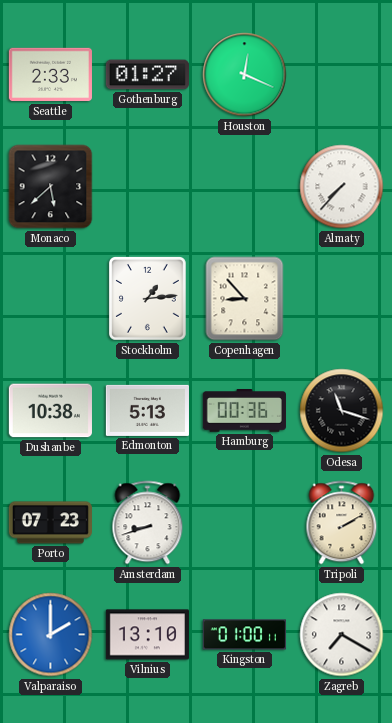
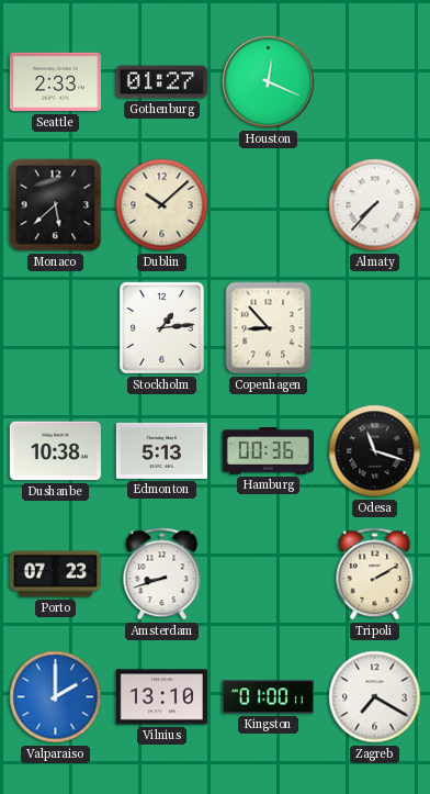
Dublin: none -> 10:08
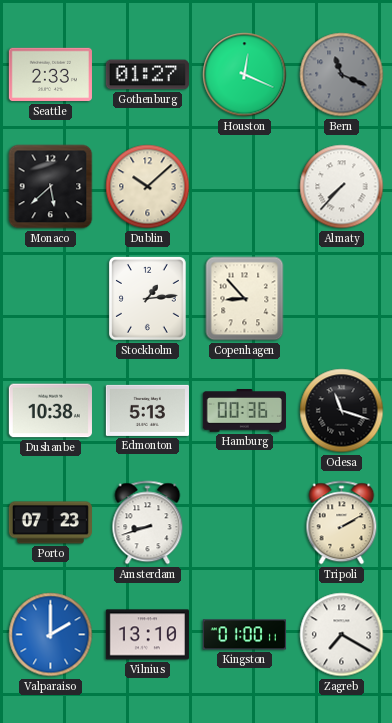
Bern: none -> 11:19
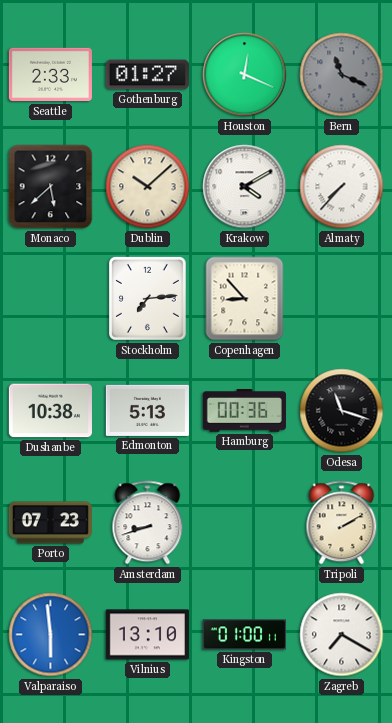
Krakow: none -> 4:10
Stockholm: 1:14 -> 7:14
Valparaiso: 2:00 -> 5:59
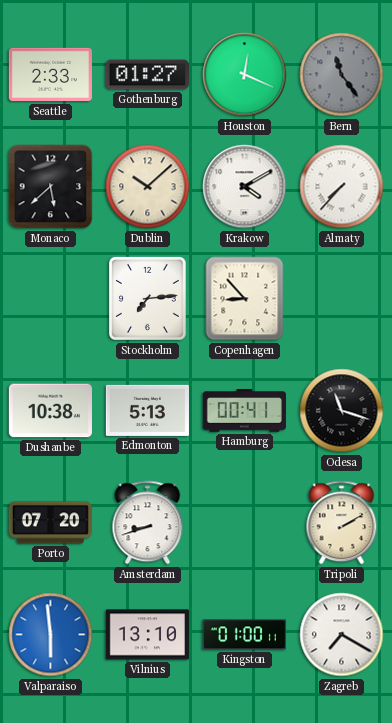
Bern: 11:19 -> 11:24
Hamburg: 00:36 -> 00:41
Porto: 07:23 -> 07:20
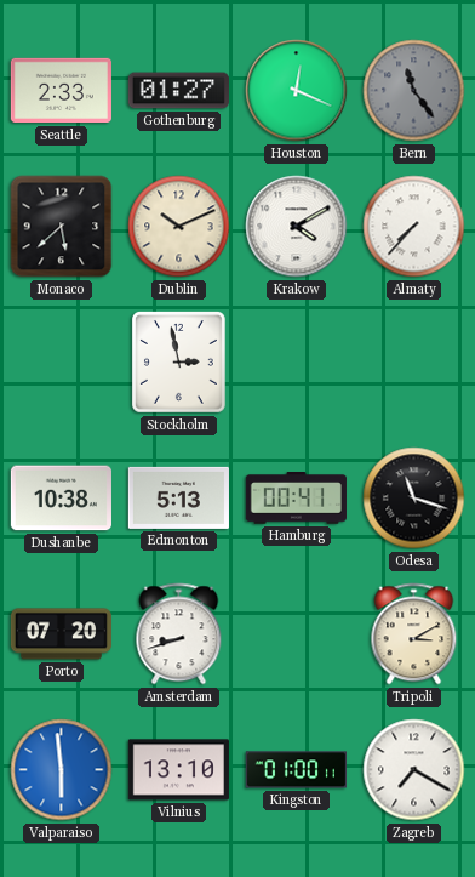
Dublin: 10:08 -> 10:11
Stockholm: 7:14 -> 2:58
Copenhagen: 8:53 -> none
Tripoli: 2:10 -> 3:10
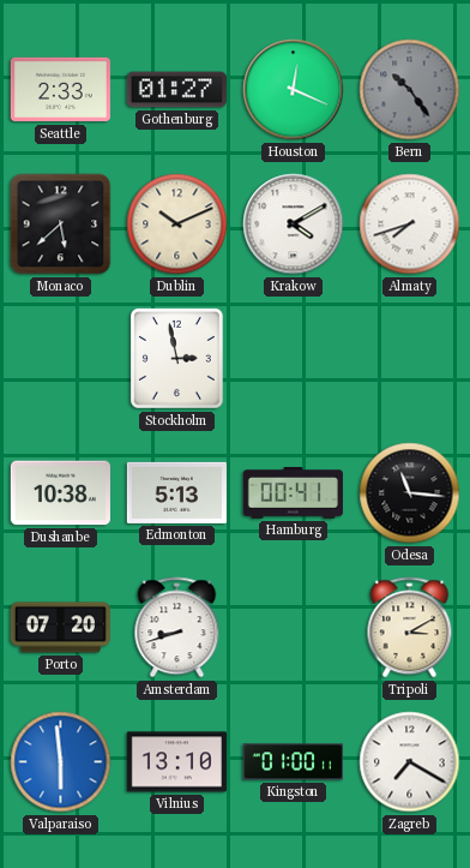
Bern: 11:24 -> 10:24
Almaty: 7:37 -> 7:42
Odesa: 11:18 -> 11:16
